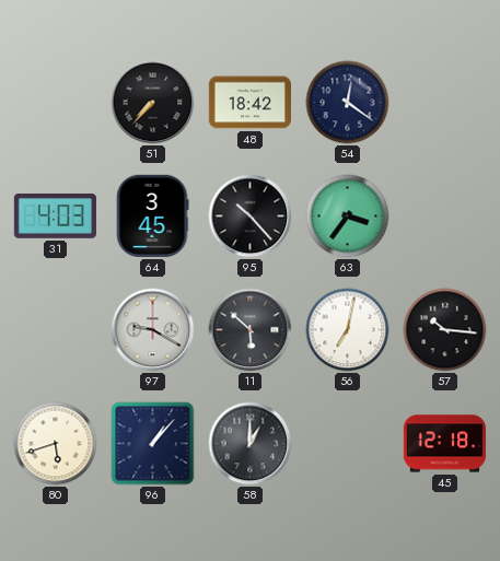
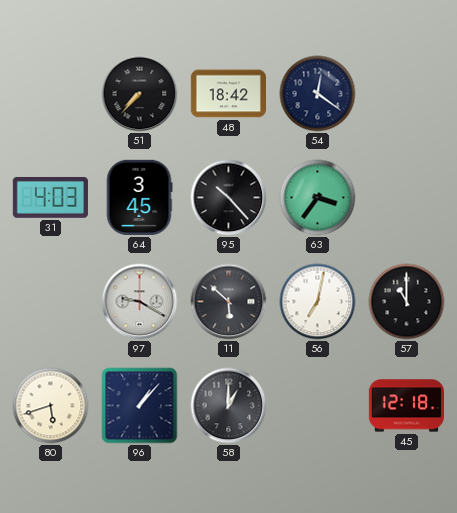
57: 10:16 -> 11:00
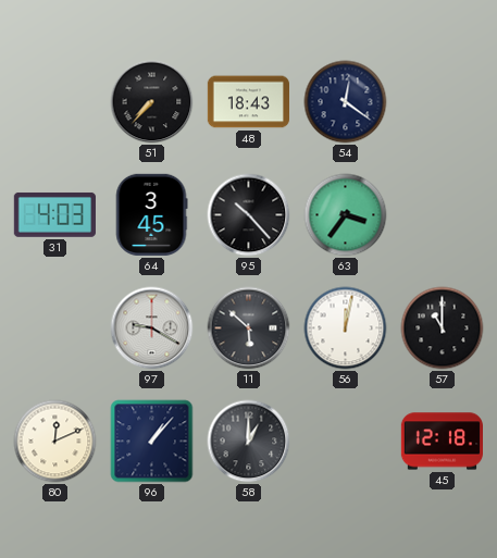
48: 18:42 -> 18:43
56: 7:02 -> 12:02
80: 5:42 -> 12:11
